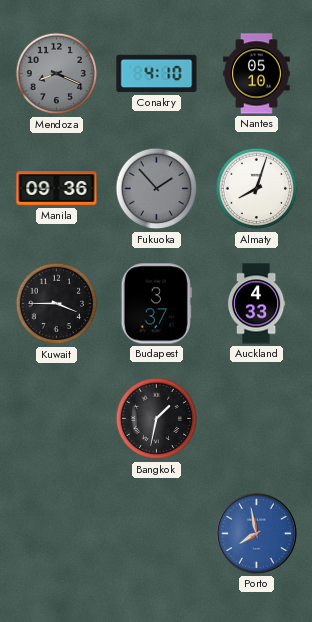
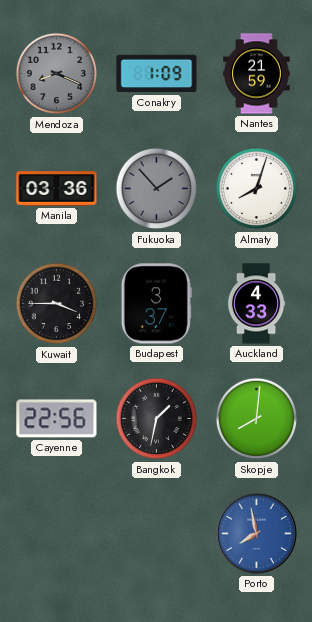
Conakry: 4:10 -> 1:09
Nantes: 05:10 -> 21:59
Manila: 09:36 -> 03:36
Cayenne: none -> 22:56
Skopje: none -> 8:01
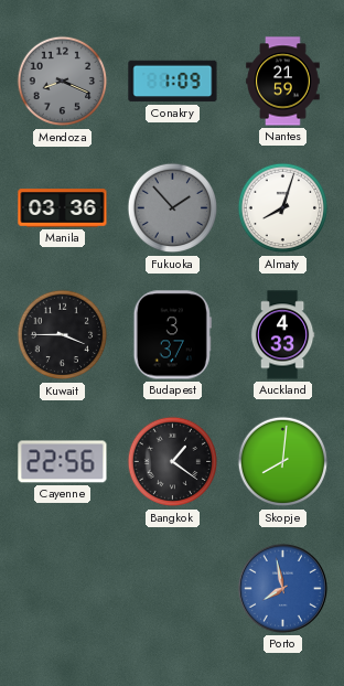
Bangkok: 1:32 -> 1:21
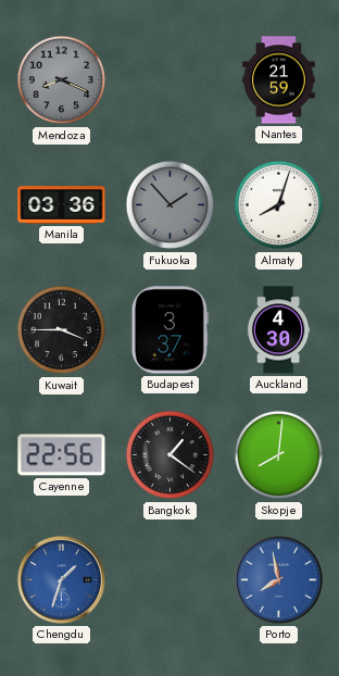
Conakry: 1:09 -> none
Auckland: 4:33 -> 4:30
Chengdu: none -> 1:33
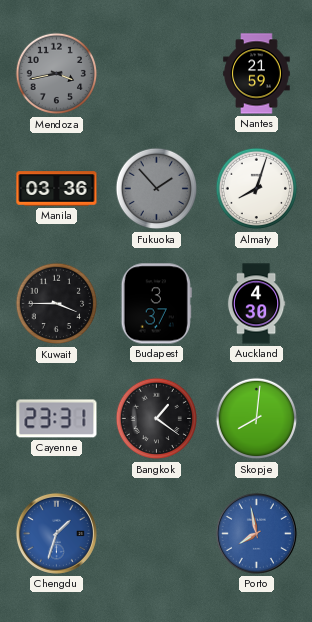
Mendoza: 8:19 -> 3:43
Cayenne: 22:56 -> 23:31
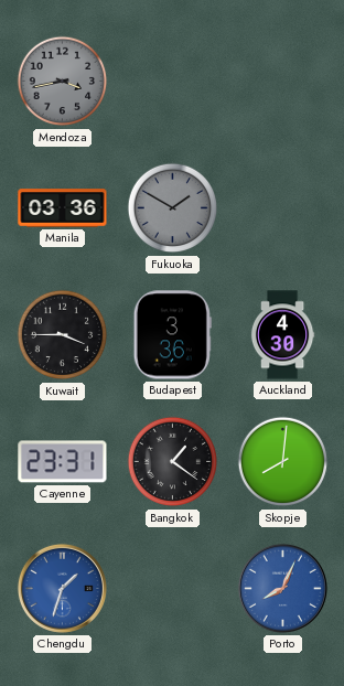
Nantes: 21:59 -> none
Fukuoka: 1:53 -> 1:50
Almaty: 8:03 -> none
Budapest: 3:37 -> 3:36
Porto: 7:58 -> 8:04
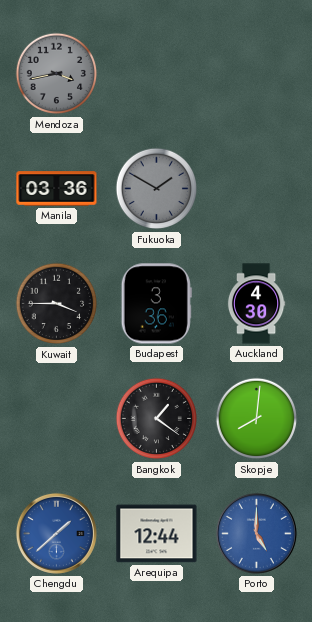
Cayenne: 23:31 -> none
Chengdu: 1:33 -> 1:38
Arequipa: none -> 12:44
Porto: 8:04 -> 5:00
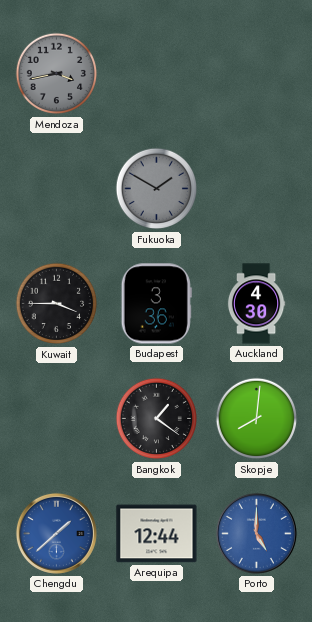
Manila: 03:36 -> none
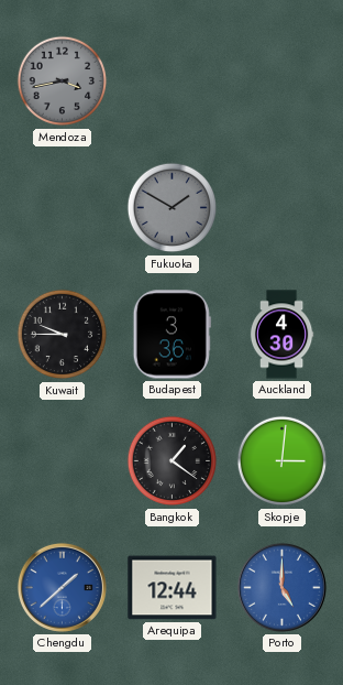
Kuwait: 3:45 -> 9:45
Skopje: 8:01 -> 3:01
